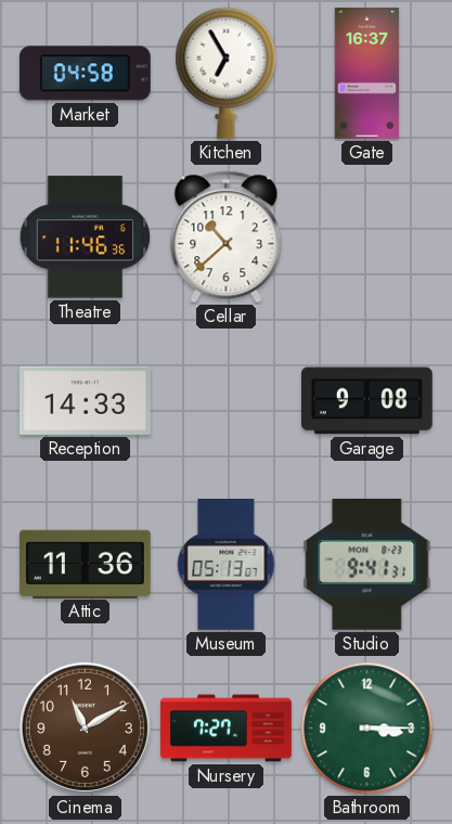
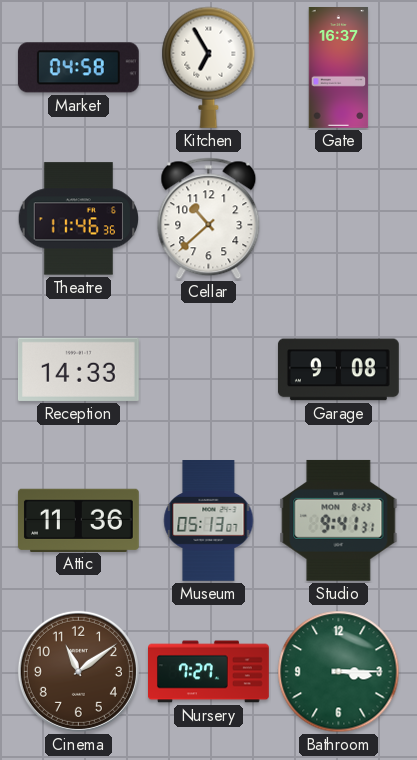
Cinema: 11:10 -> 11:09
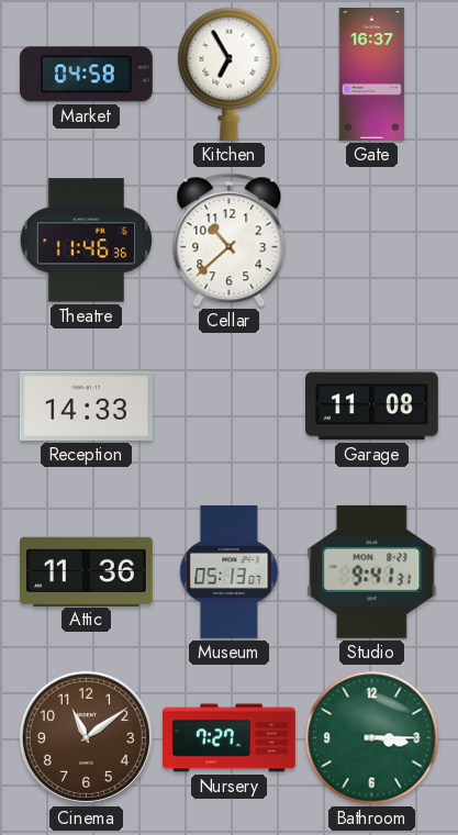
Garage: 9:08 -> 11:08
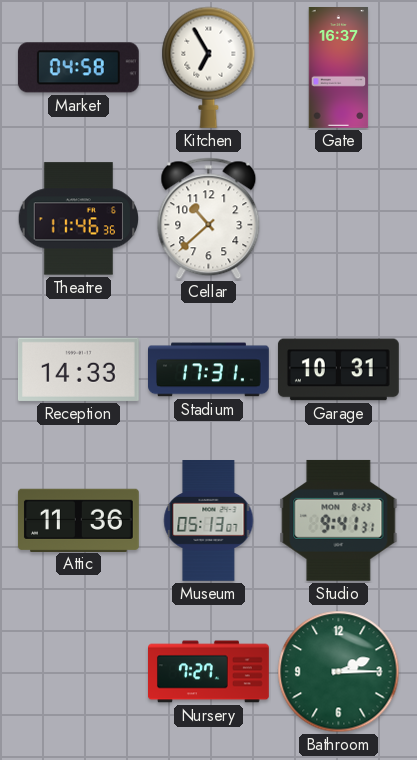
Stadium: none -> 17:31
Garage: 11:08 -> 10:31
Cinema: 11:09 -> none
Bathroom: 3:15 -> 2:15
